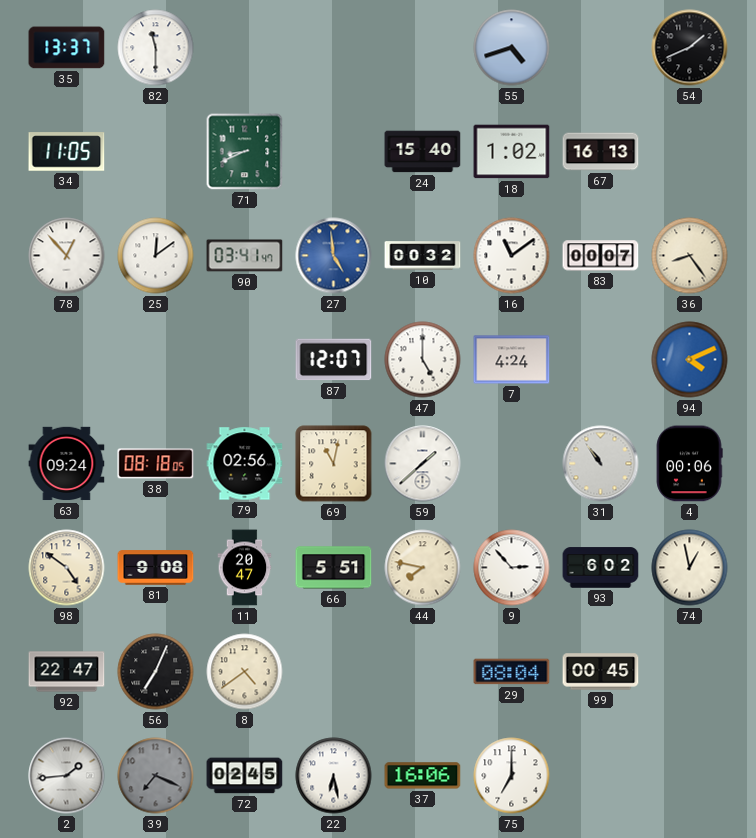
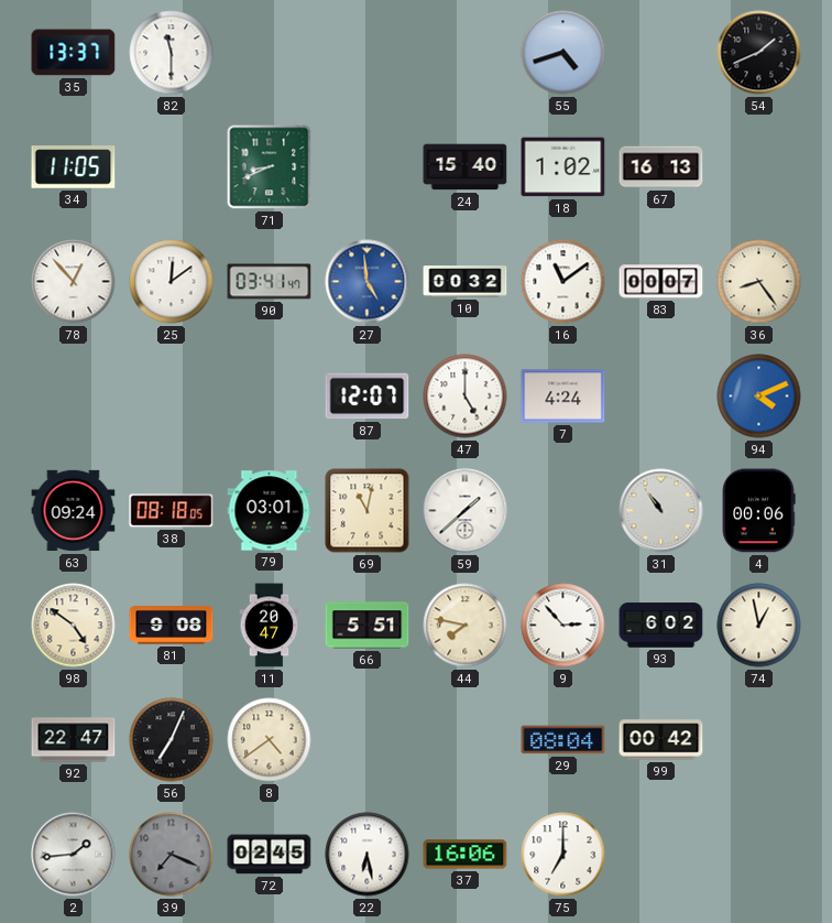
79: 02:56 -> 03:01
99: 00:45 -> 00:42
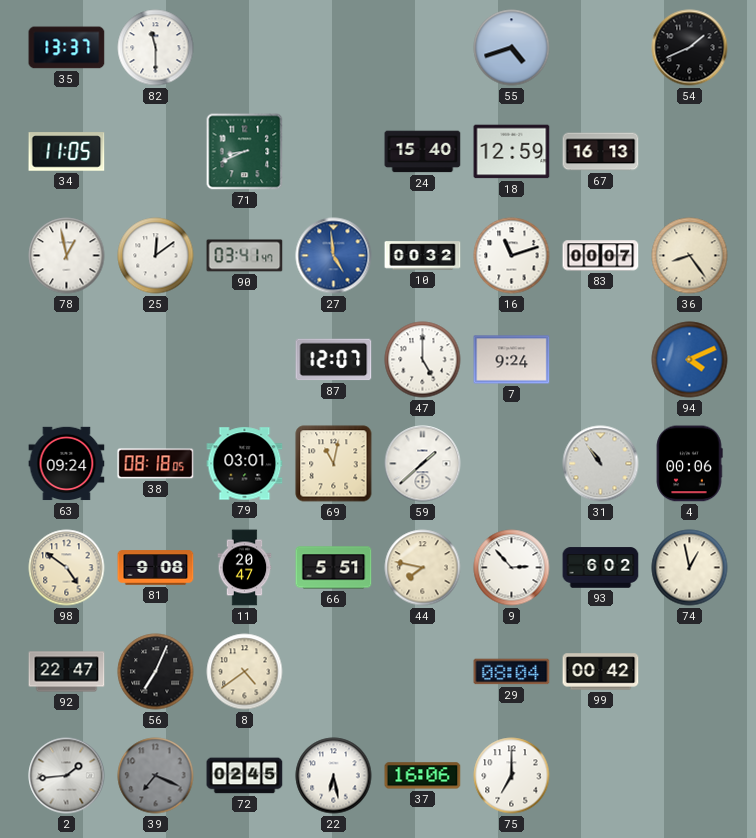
18: 1:02 -> 12:59
78: 12:53 -> 12:58
16: 11:09 -> 11:12
7: 4:24 -> 9:24
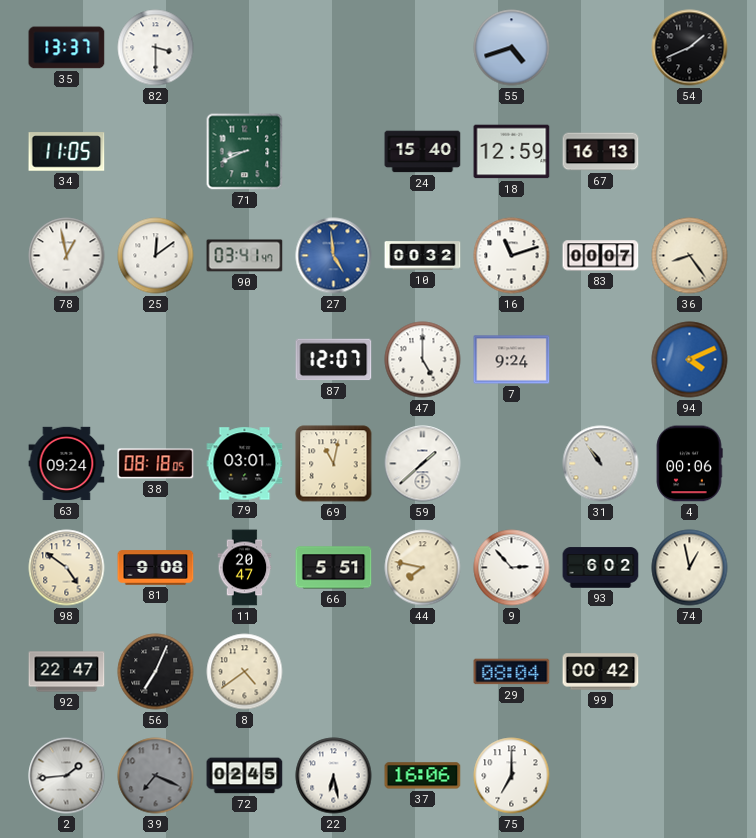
82: 11:30 -> 3:30
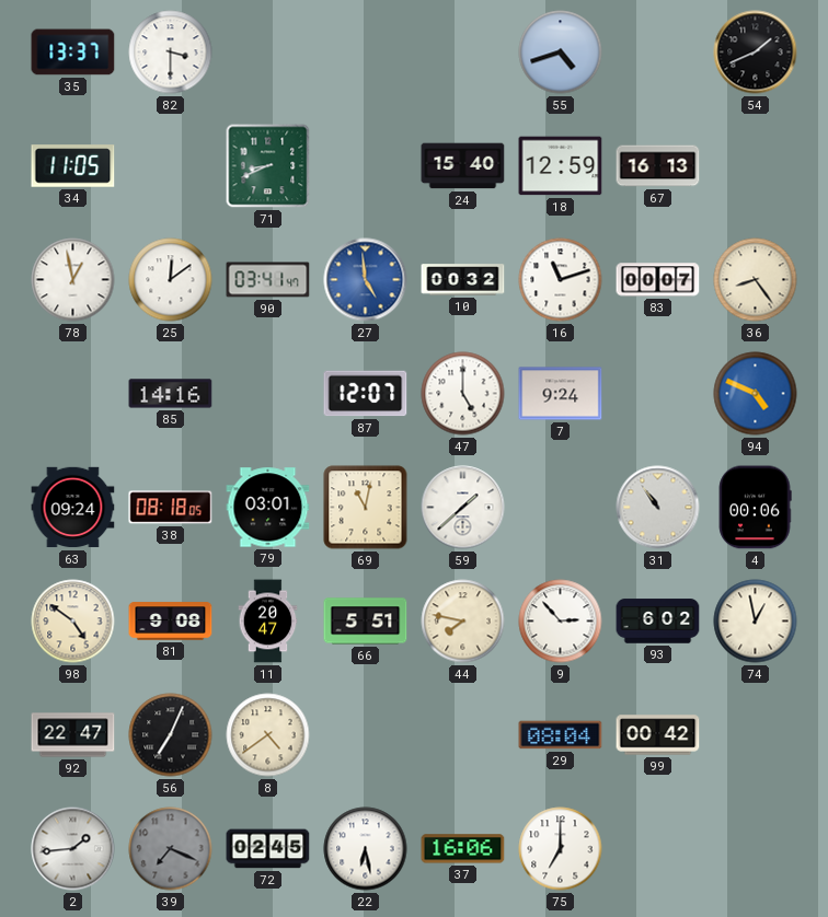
85: none -> 14:16
94: 4:11 -> 4:49
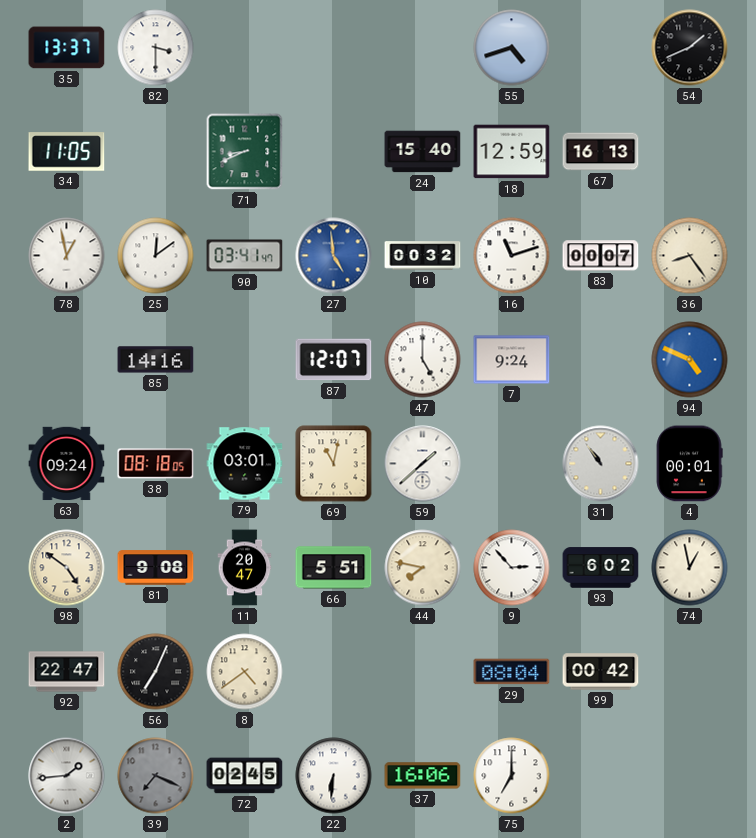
4: 00:06 -> 00:01
22: 6:28 -> 6:31
